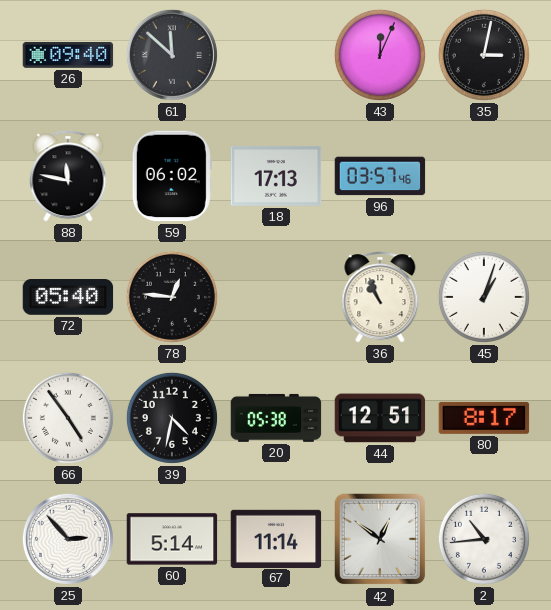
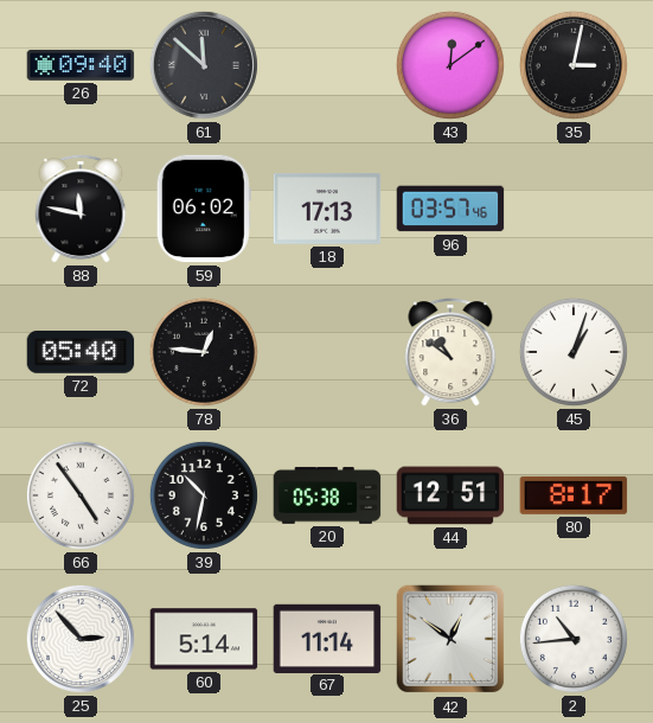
43: 12:04 -> 12:09
36: 10:56 -> 10:51
39: 4:32 -> 10:32
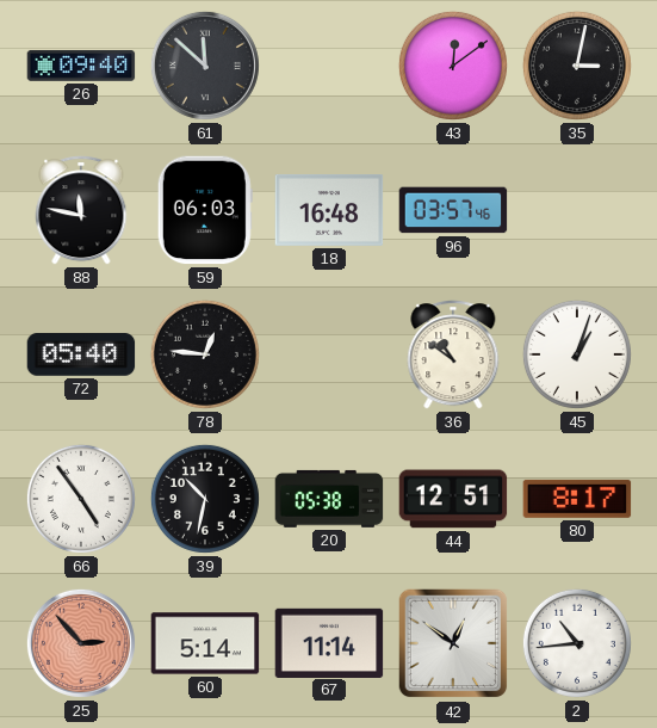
59: 06:02 -> 06:03
18: 17:13 -> 16:48
25 dial: white -> salmon
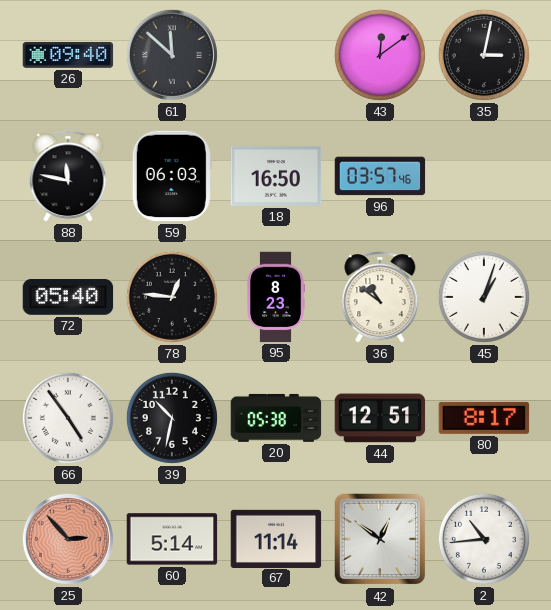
18: 16:48 -> 16:50
95: none -> 8:23
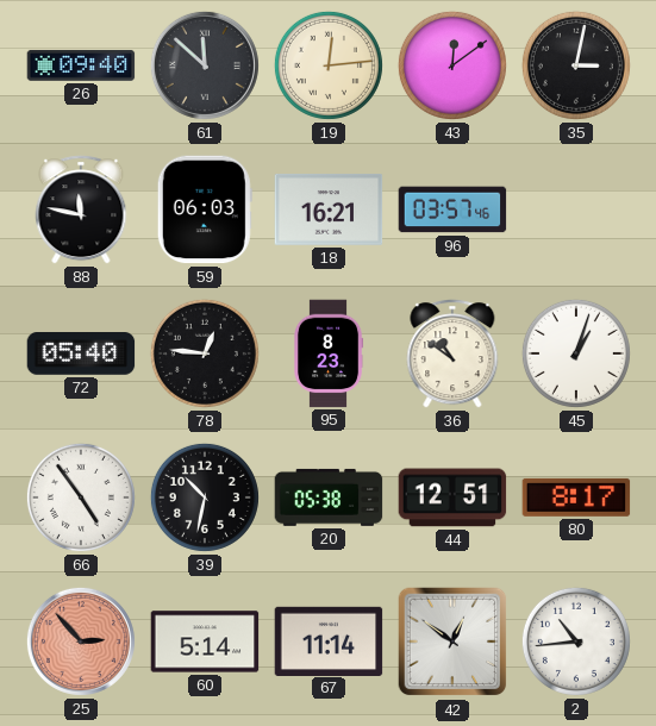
19: none -> 12:14
18: 16:50 -> 16:21
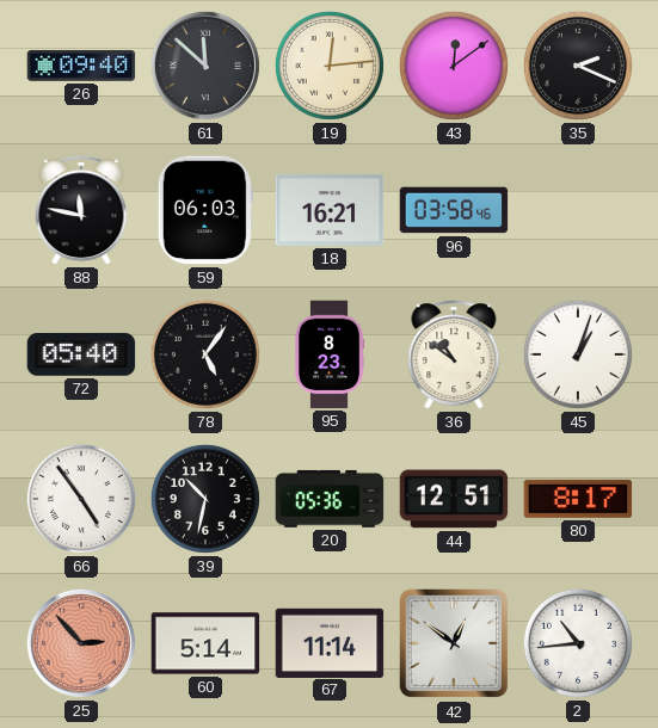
35: 3:02 -> 2:19
96: 03:57 -> 03:58
78: 12:46 -> 5:06
20: 05:38 -> 05:36
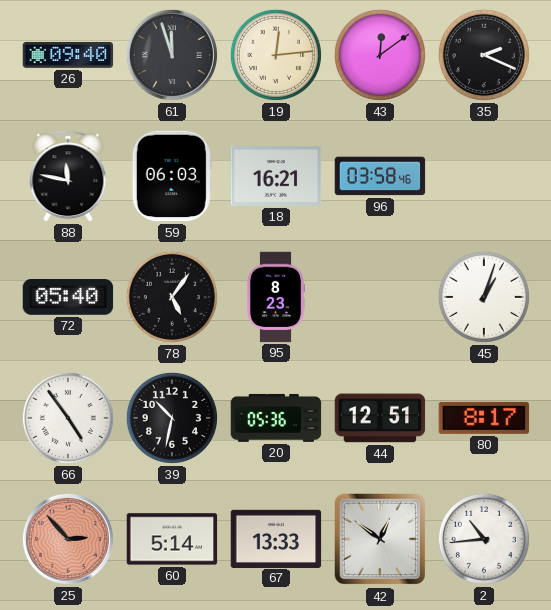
61: 11:52 -> 11:57
36: 10:51 -> none
67: 11:14 -> 13:33
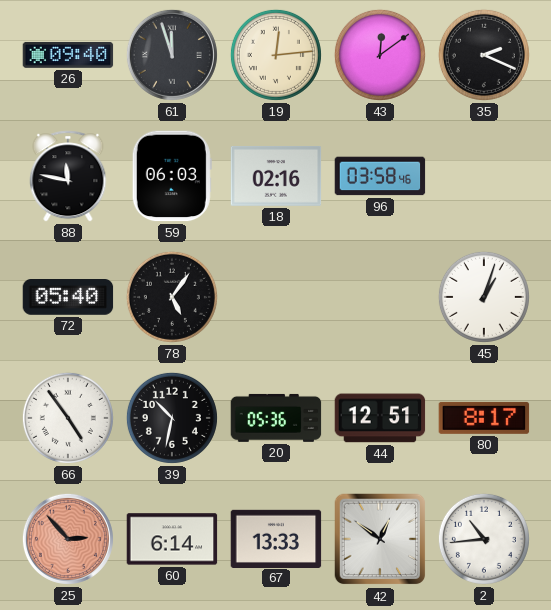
18: 16:21 -> 02:16
95: 8:23 -> none
60: 5:14 -> 6:14
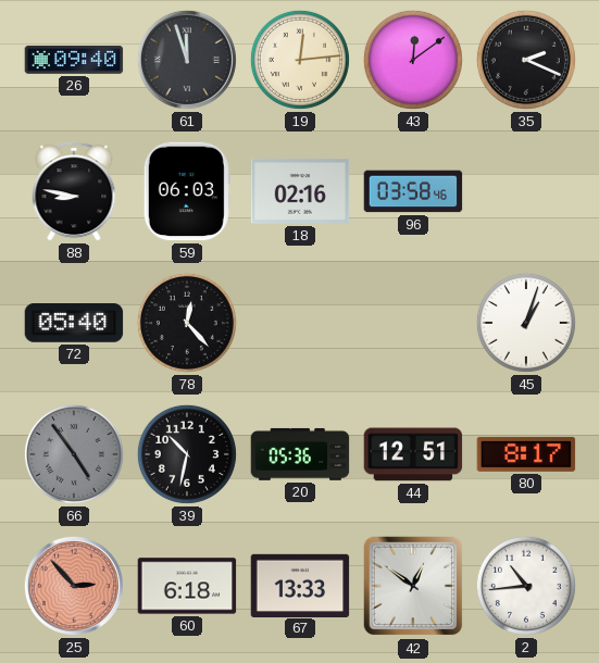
88: 11:47 -> 8:47
78: 5:06 -> 12:23
66 dial: white -> grey
60: 6:14 -> 6:18
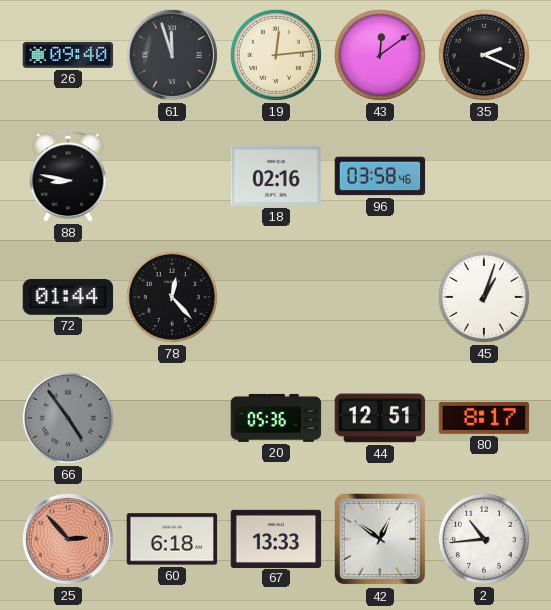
59: 06:03 -> none
72: 05:40 -> 01:44
39: 10:32 -> none
